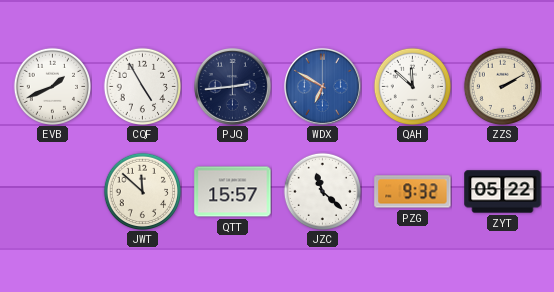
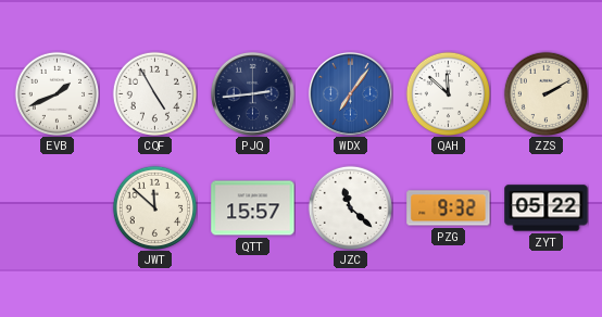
WDX: 6:50 -> 7:06
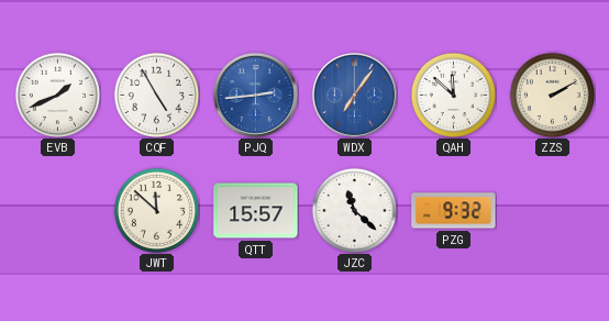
PJQ dial: navy -> blue
ZYT: 05:22 -> none
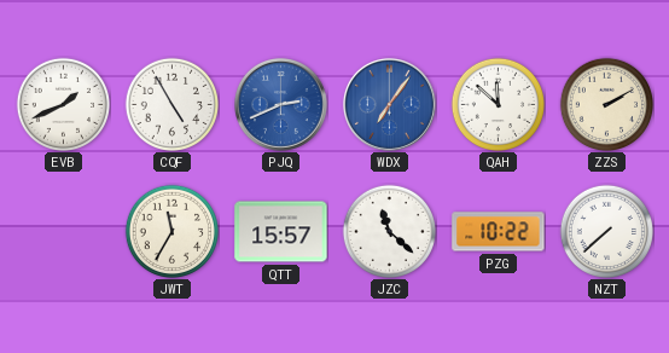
PJQ: 2:44 -> 2:41
JWT: 11:52 -> 11:35
PZG: 9:32 -> 10:22
NZT: none -> 7:38
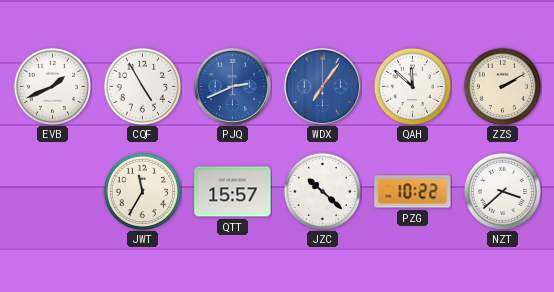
JZC: 11:22 -> 10:22
NZT: 7:38 -> 3:38
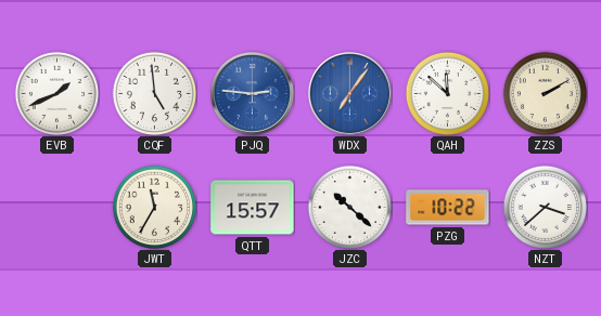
CQF: 4:55 -> 4:59
PJQ: 2:41 -> 2:46
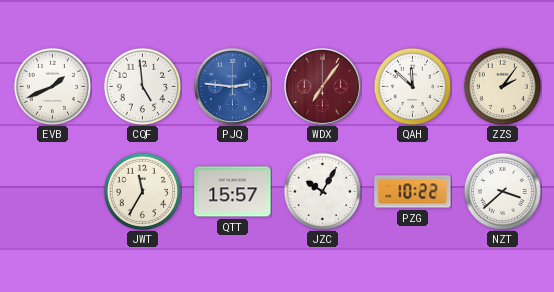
WDX dial: blue -> burgundy
ZZS: 2:10 -> 2:06
JZC: 10:22 -> 10:05
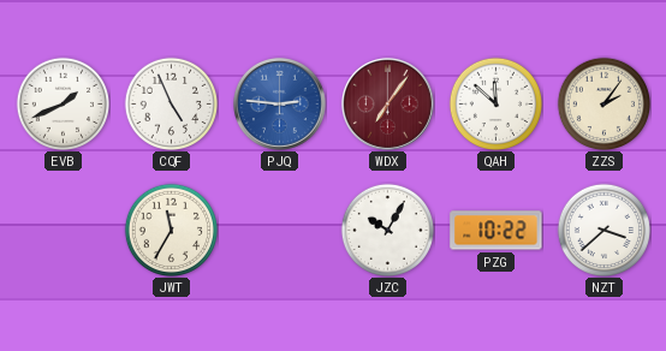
CQF: 4:59 -> 4:56
QTT: 15:57 -> none
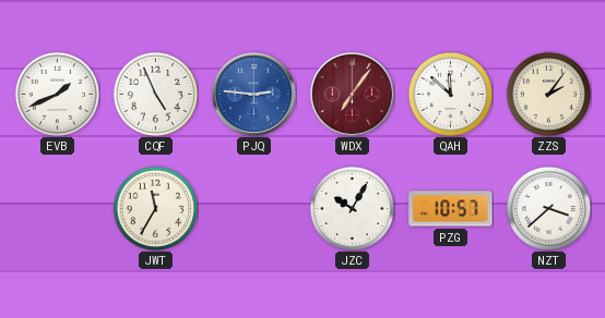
PZG: 10:22 -> 10:57
